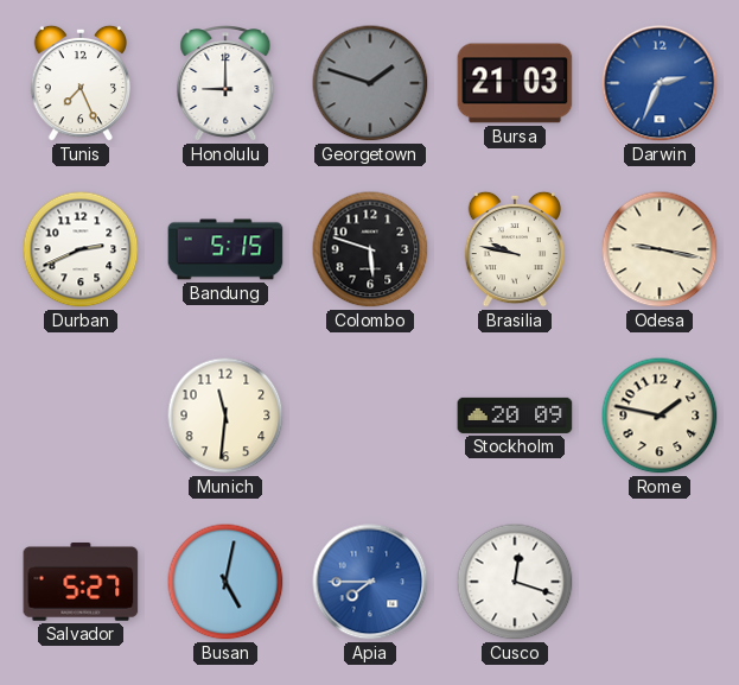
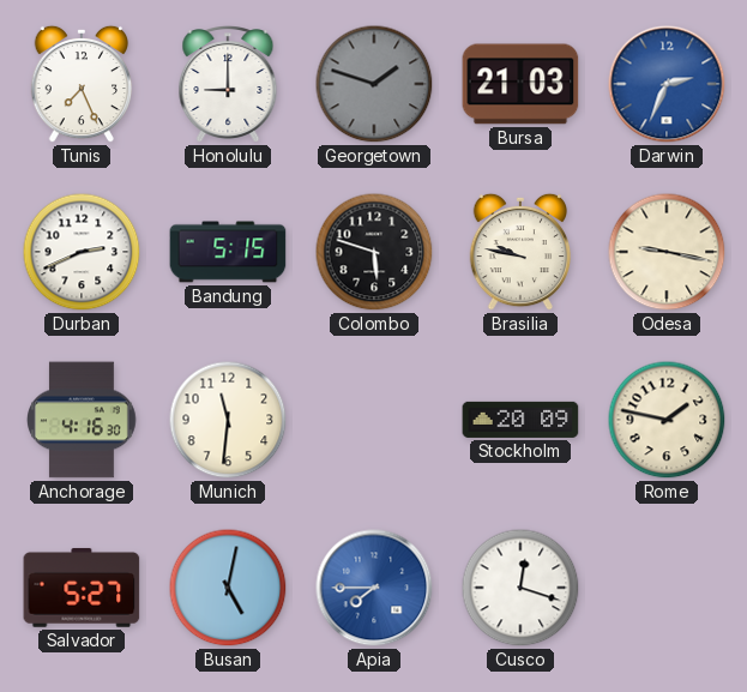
Anchorage: none -> 4:16
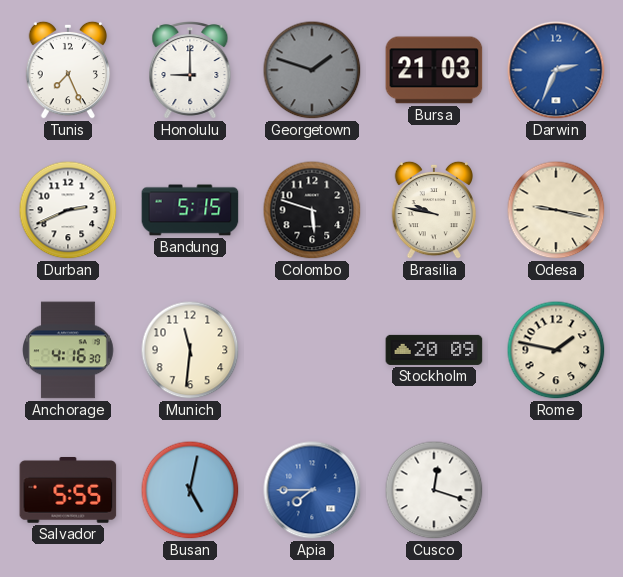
Salvador: 5:27 -> 5:55
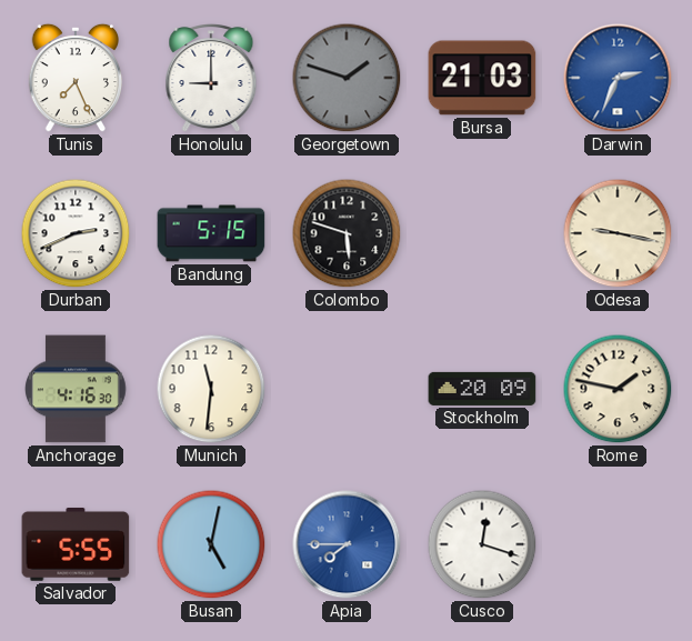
Brasilia: 9:47 -> none
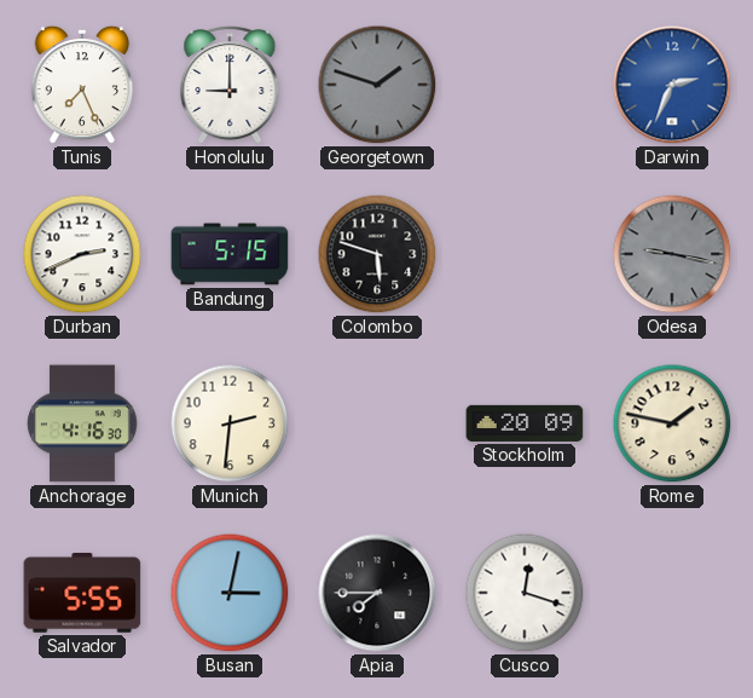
Bursa: 21:03 -> none
Odesa dial: cream -> grey
Munich: 11:31 -> 2:31
Busan: 5:02 -> 3:02
Apia dial: blue -> black
